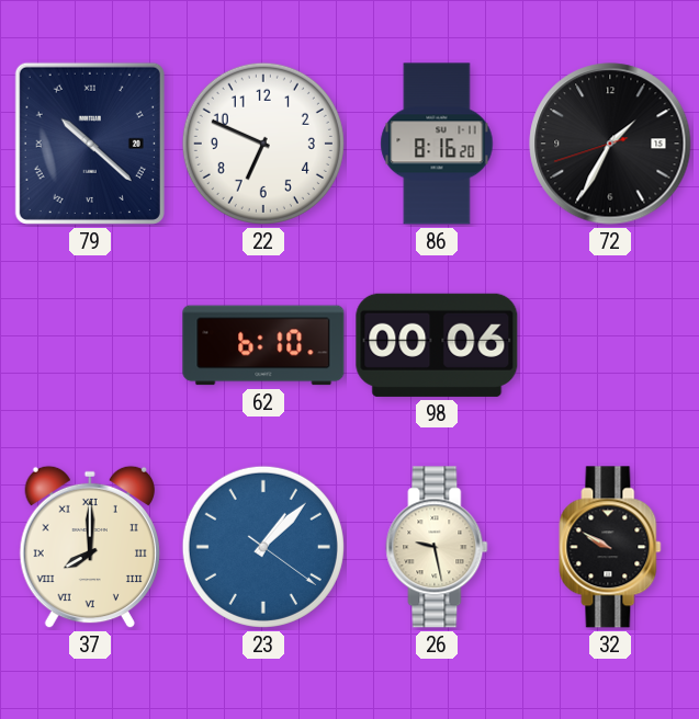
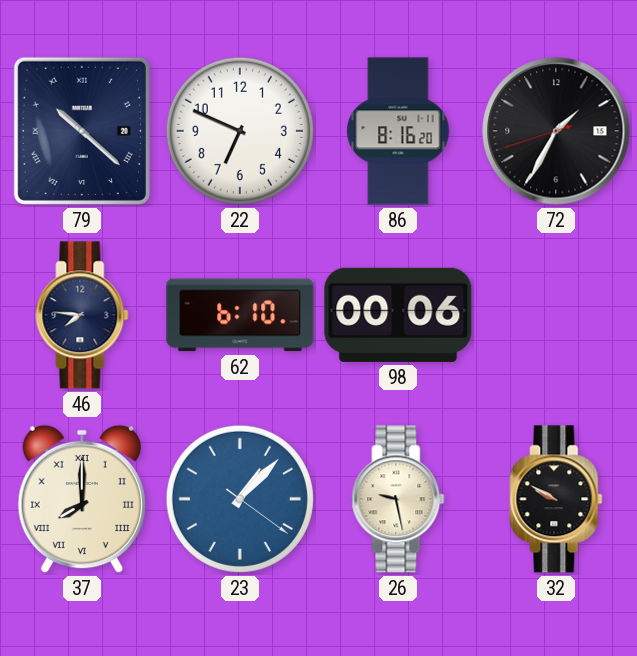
46: none -> 7:46
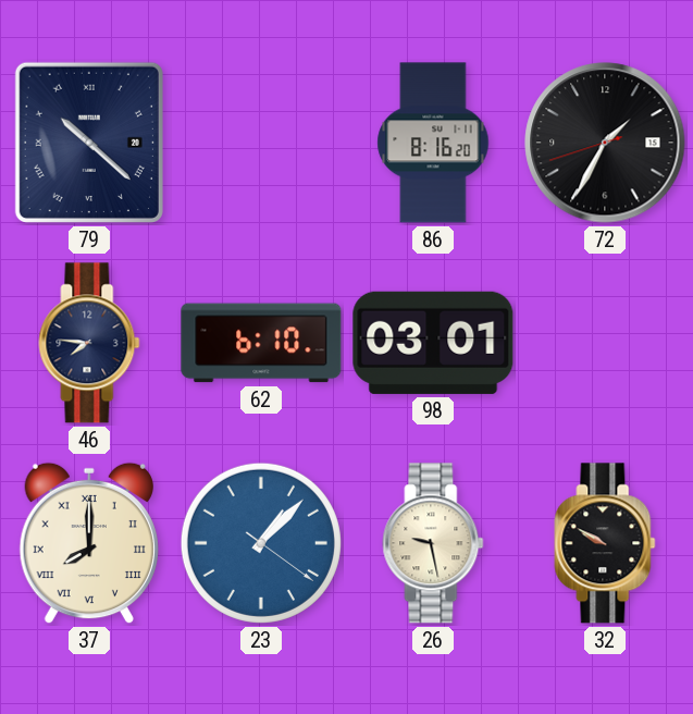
22: 6:49 -> none
98: 00:06 -> 03:01
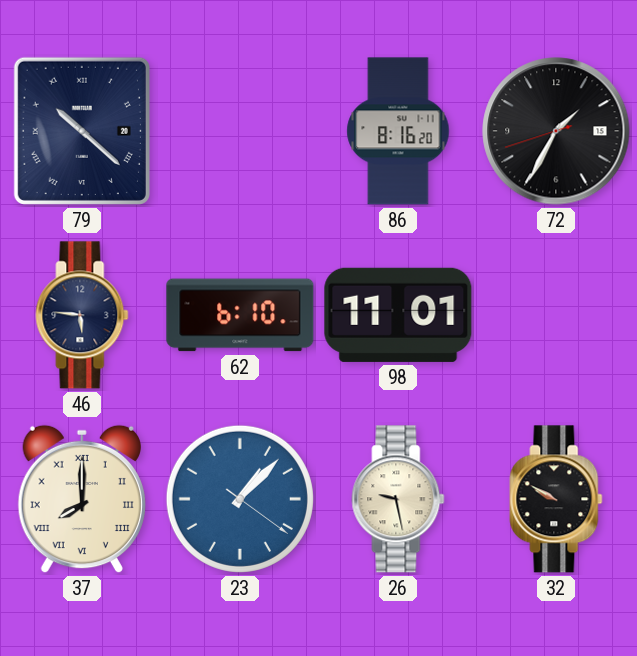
46: 7:46 -> 5:46
98: 03:01 -> 11:01
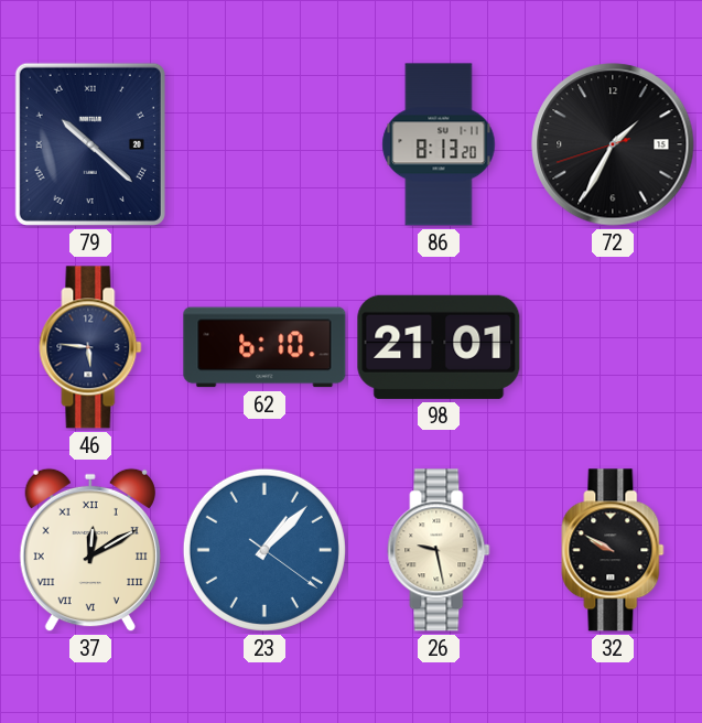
86: 8:16 -> 8:13
98: 11:01 -> 21:01
37: 8:00 -> 12:10
